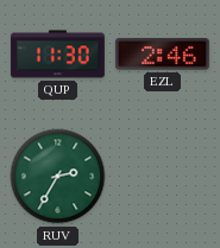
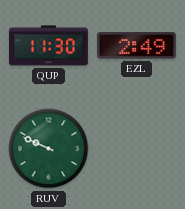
EZL: 2:46 -> 2:49
RUV: 2:35 -> 9:49
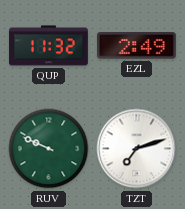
QUP: 11:30 -> 11:32
TZT: none -> 7:12
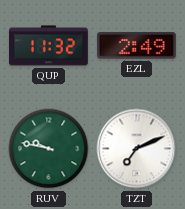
RUV: 9:49 -> 9:47
TZT: 7:12 -> 7:11
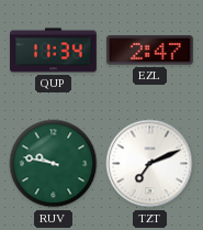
QUP: 11:32 -> 11:34
EZL: 2:49 -> 2:47
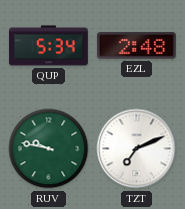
QUP: 11:34 -> 5:34
EZL: 2:47 -> 2:48
